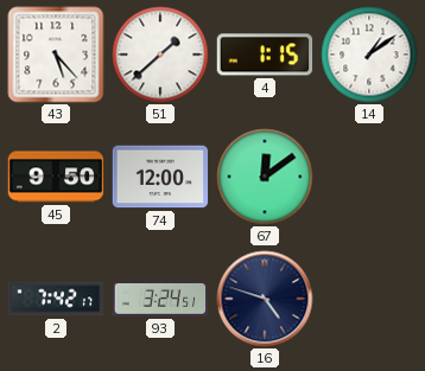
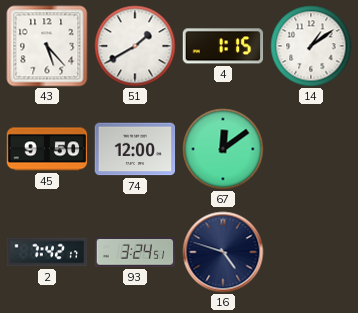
51: 1:38 -> 1:40
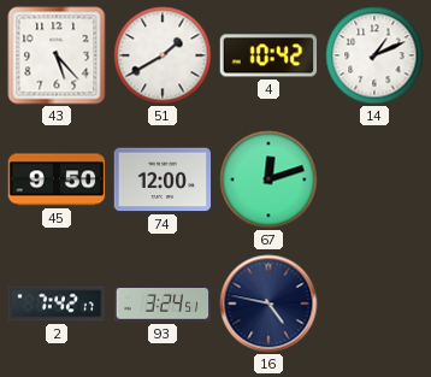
4: 1:15 -> 10:42
14: 1:09 -> 1:11
67: 12:09 -> 12:12
16: 4:48 -> 4:47
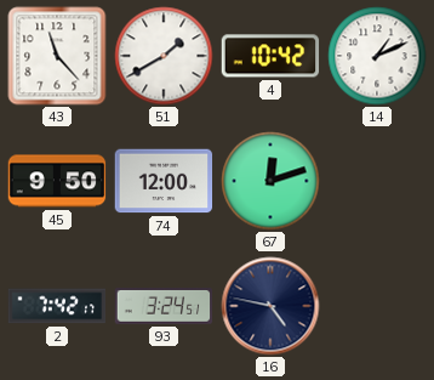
43: 5:23 -> 11:23
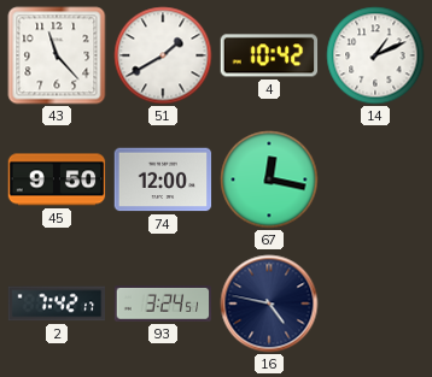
67: 12:12 -> 12:17
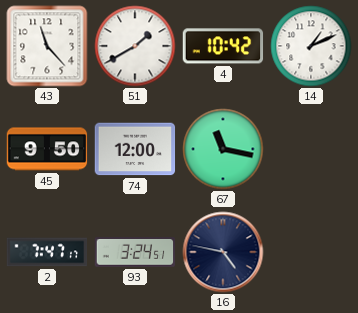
67: 12:17 -> 11:17
2: 7:42 -> 7:47
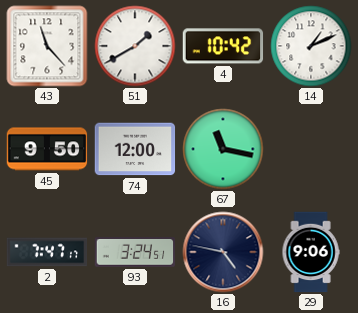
29: none -> 9:06
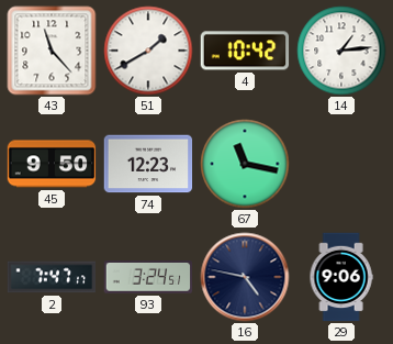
14: 1:11 -> 1:14
74: 12:00 -> 12:23
